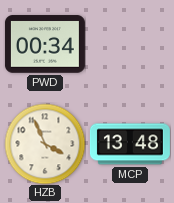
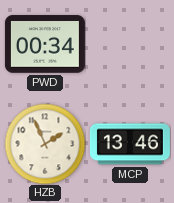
HZB: 3:56 -> 1:56
MCP: 13:48 -> 13:46
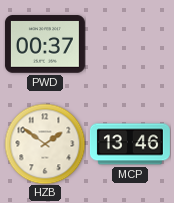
PWD: 00:34 -> 00:37
HZB: 1:56 -> 1:51
